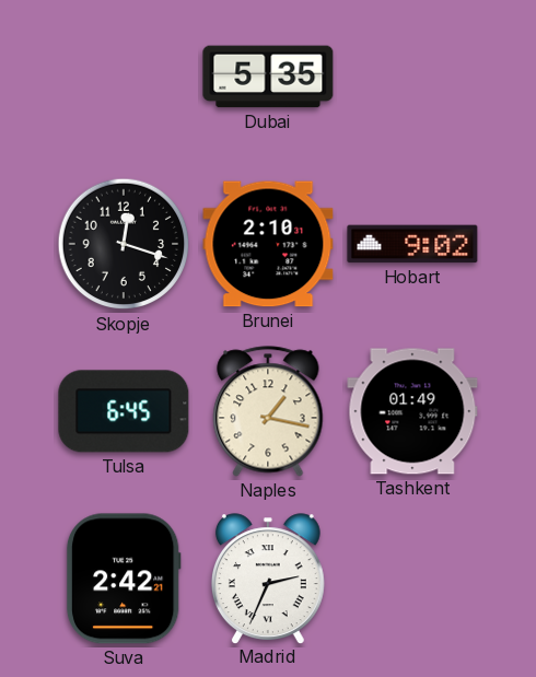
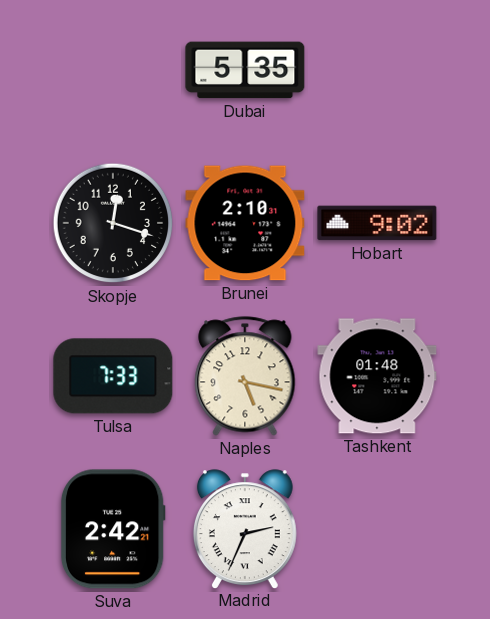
Tulsa: 6:45 -> 7:33
Naples: 1:17 -> 5:17
Tashkent: 01:49 -> 01:48
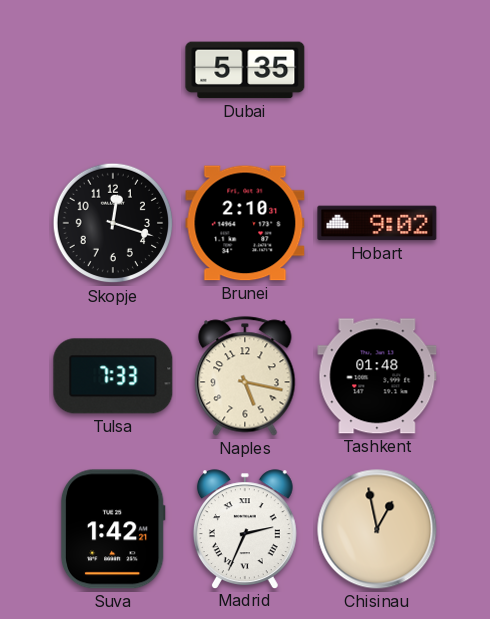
Suva: 2:42 -> 1:42
Chisinau: none -> 12:58
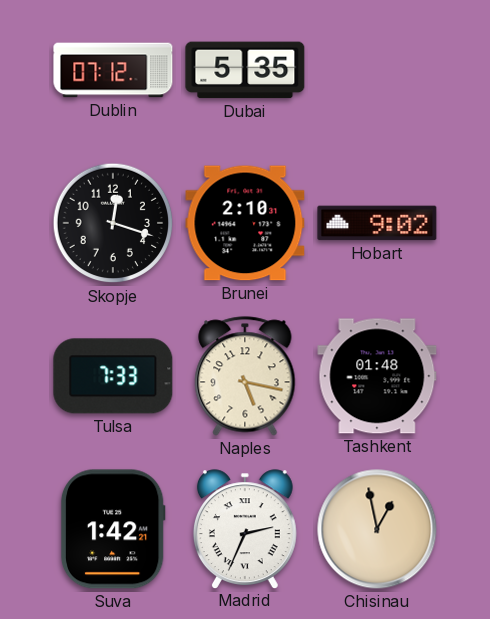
Dublin: none -> 07:12
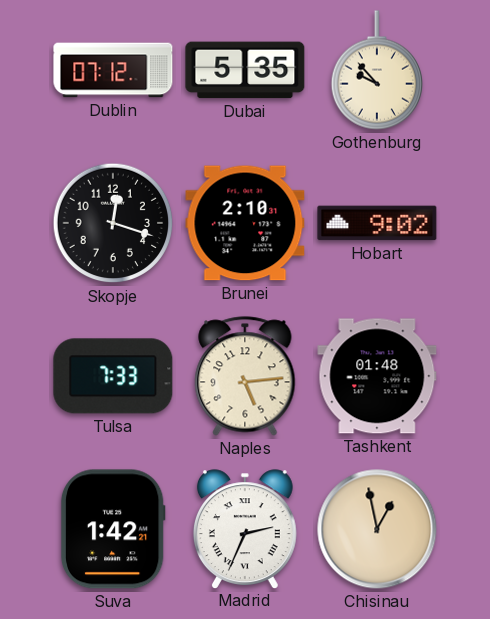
Gothenburg: none -> 9:53
Naples: 5:17 -> 5:14
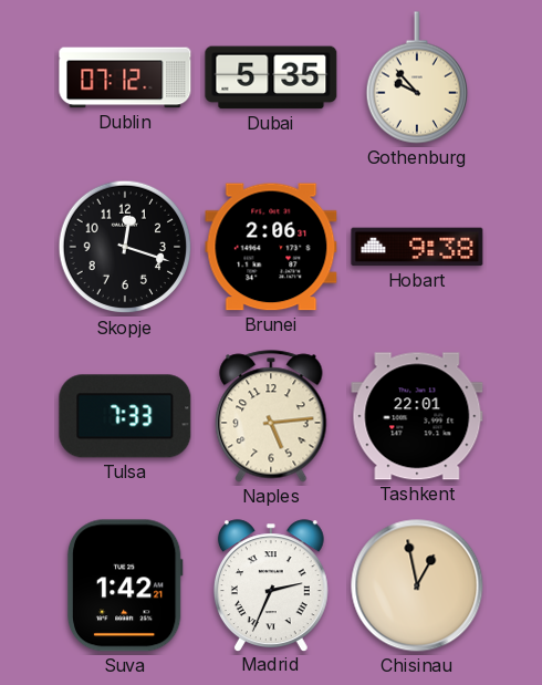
Brunei: 2:10 -> 2:06
Hobart: 9:02 -> 9:38
Tashkent: 01:48 -> 22:01
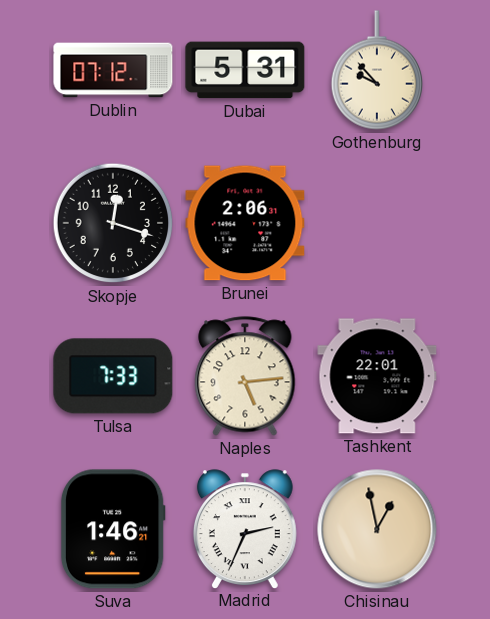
Dubai: 5:35 -> 5:31
Hobart: 9:38 -> none
Suva: 1:42 -> 1:46
